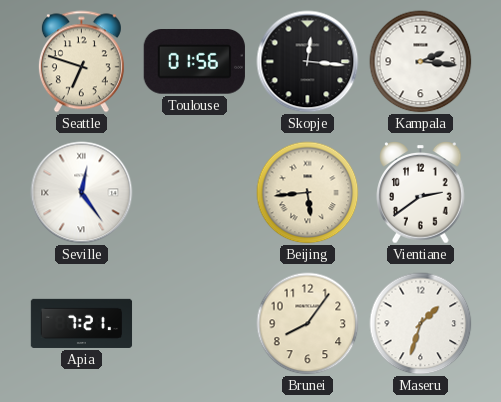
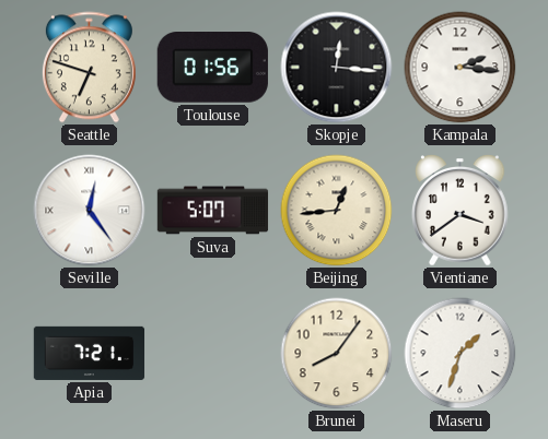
Suva: none -> 5:07
Beijing: 5:44 -> 12:44
Vientiane: 2:39 -> 3:39
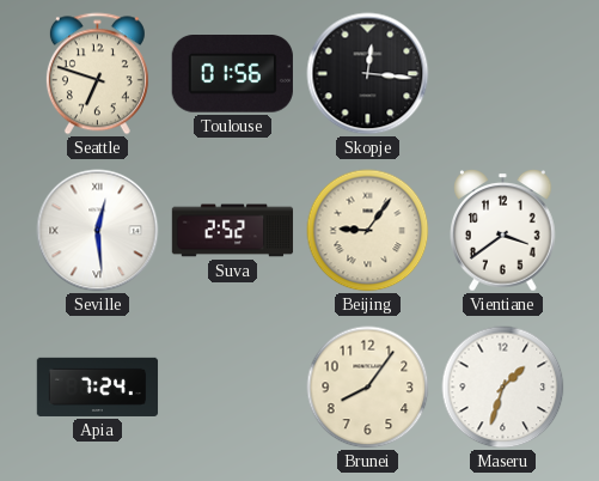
Kampala: 2:16 -> none
Seville: 12:24 -> 12:29
Suva: 5:07 -> 2:52
Beijing: 12:44 -> 9:06
Apia: 7:21 -> 7:24
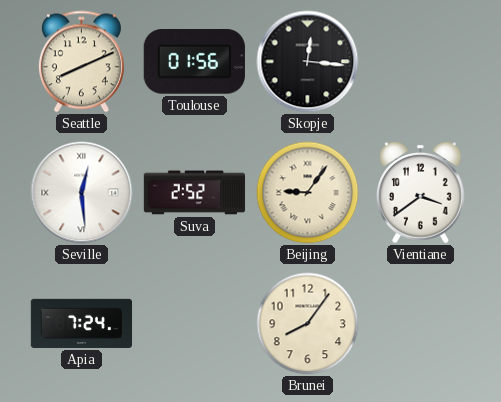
Seattle: 6:48 -> 8:11
Maseru: 1:33 -> none
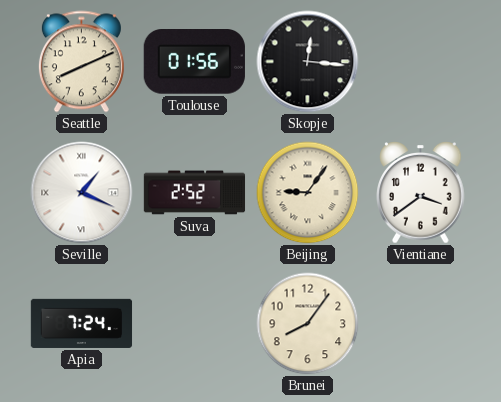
Seville: 12:29 -> 1:19
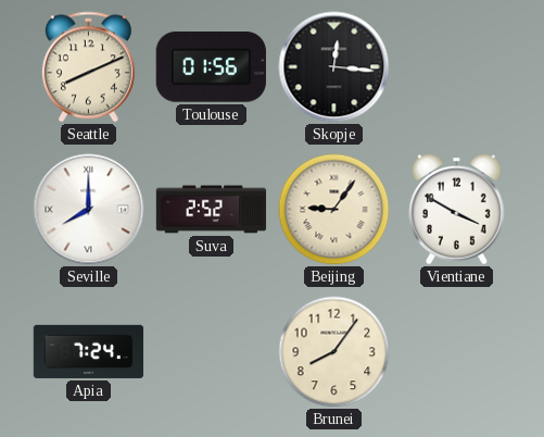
Seville: 1:19 -> 8:00
Vientiane: 3:39 -> 3:50
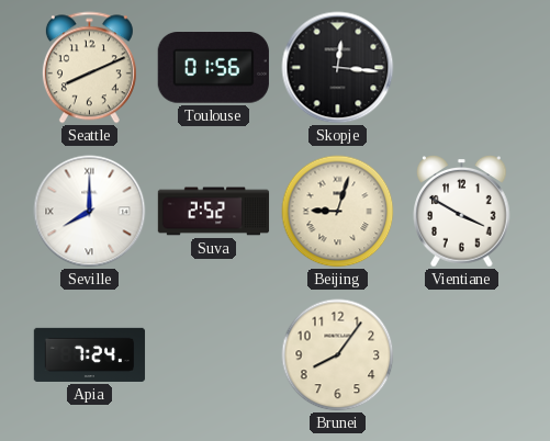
Beijing: 9:06 -> 9:03
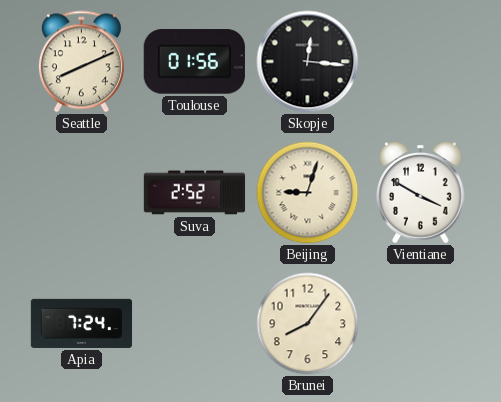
Seville: 8:00 -> none
